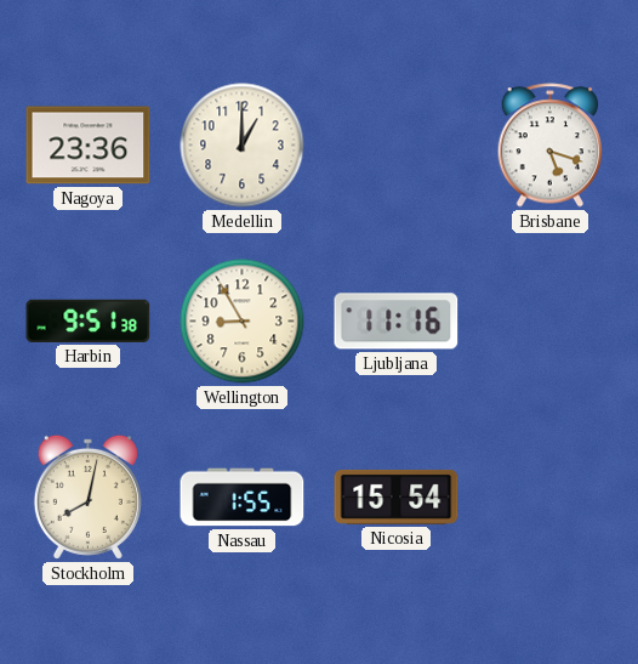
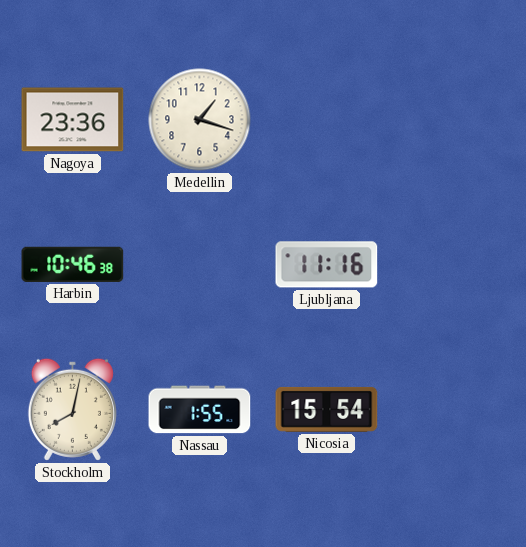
Medellin: 1:00 -> 1:18
Brisbane: 5:18 -> none
Harbin: 9:51 -> 10:46
Wellington: 8:55 -> none
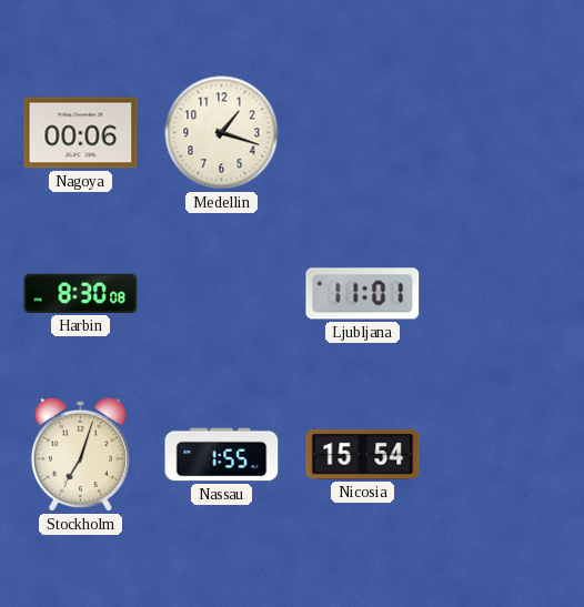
Nagoya: 23:36 -> 00:06
Harbin: 10:46 -> 8:30
Ljubljana: 11:16 -> 11:01
Stockholm: 8:02 -> 7:03
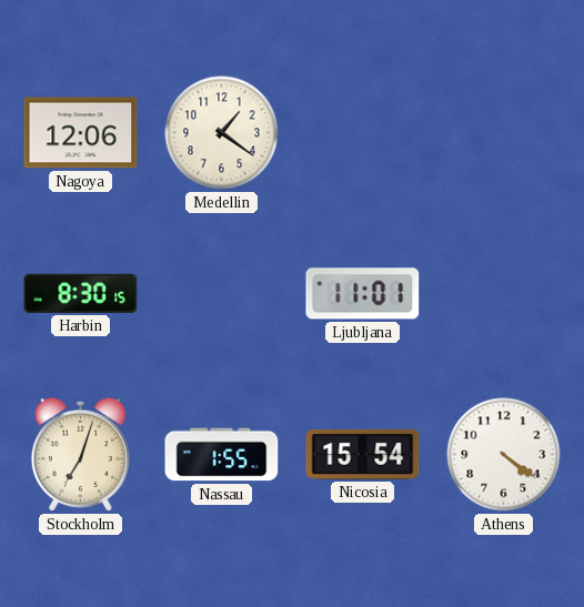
Nagoya: 00:06 -> 12:06
Medellin: 1:18 -> 1:21
Harbin: 8:30:08 -> 8:30:15
Athens: none -> 4:21
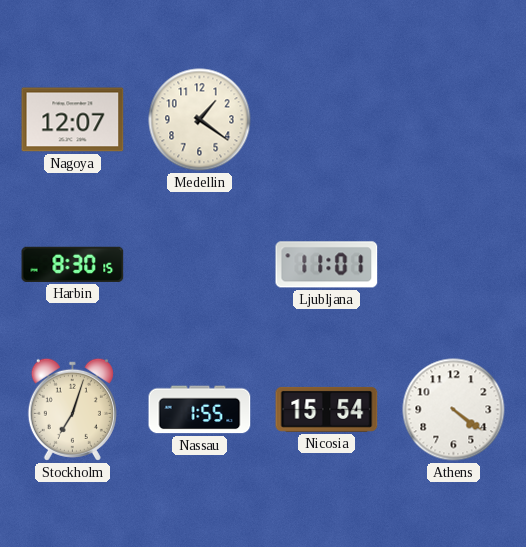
Nagoya: 12:06 -> 12:07
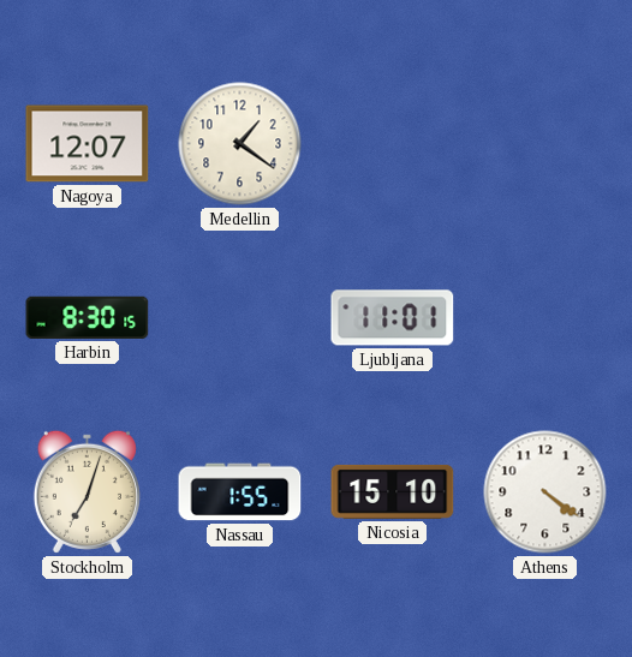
Nicosia: 15:54 -> 15:10
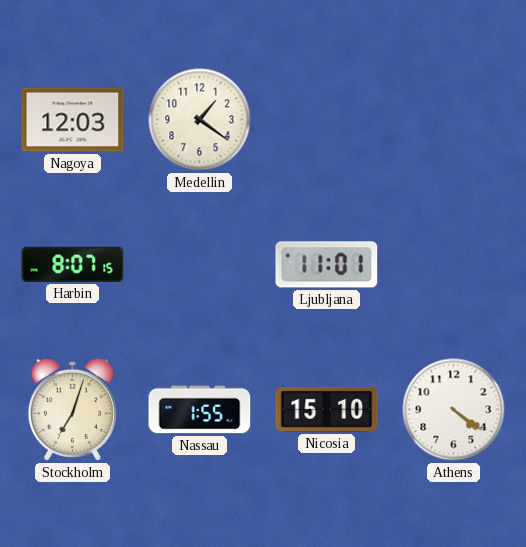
Nagoya: 12:07 -> 12:03
Harbin: 8:30 -> 8:07
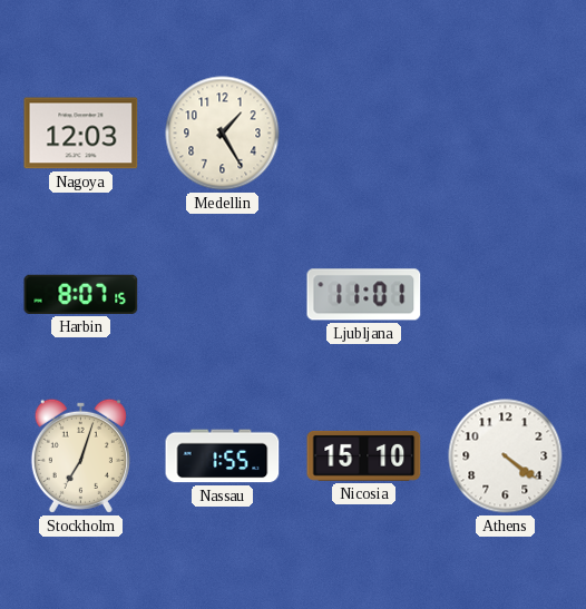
Medellin: 1:21 -> 1:25
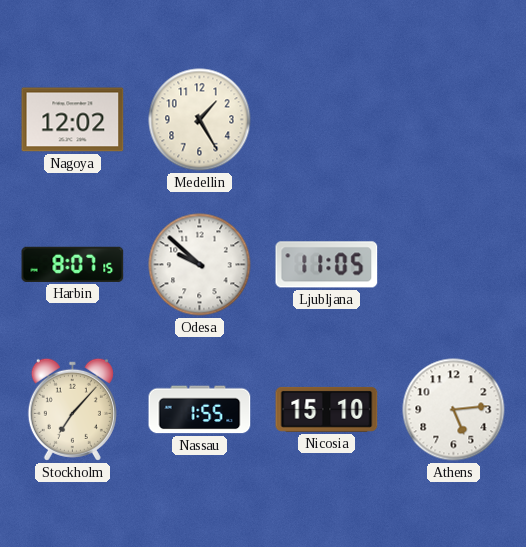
Nagoya: 12:03 -> 12:02
Odesa: none -> 9:52
Ljubljana: 11:01 -> 11:05
Stockholm: 7:03 -> 7:07
Athens: 4:21 -> 5:14
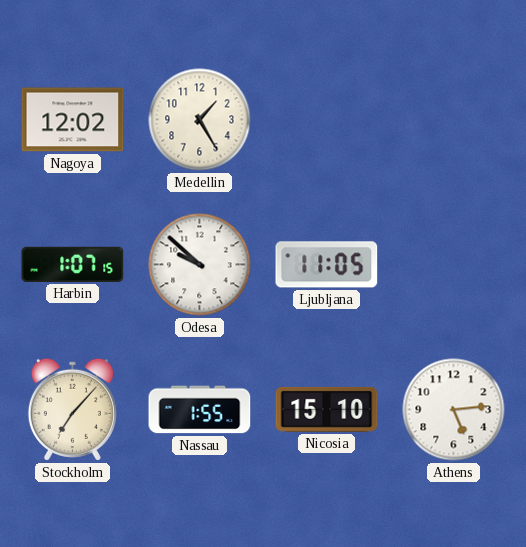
Harbin: 8:07 -> 1:07
